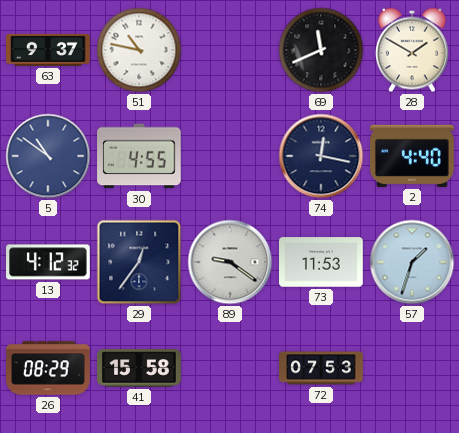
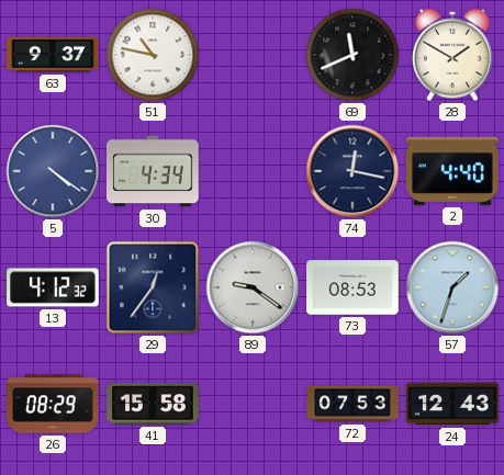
5: 10:51 -> 4:21
30: 4:55 -> 4:34
73: 11:53 -> 08:53
24: none -> 12:43
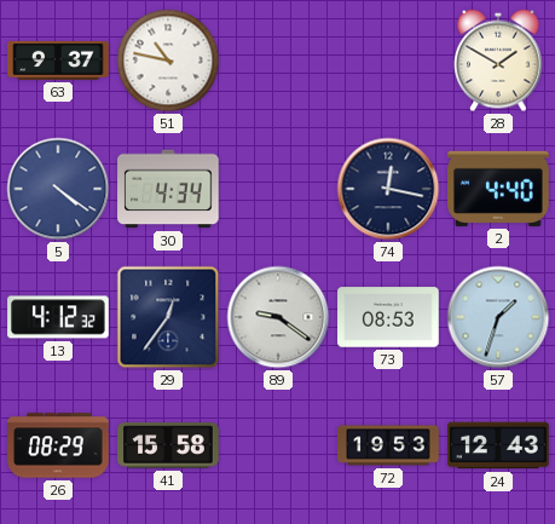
69: 11:41 -> none
72: 07:53 -> 19:53
